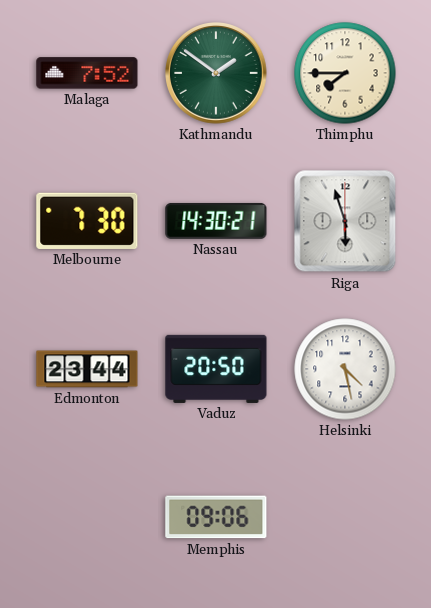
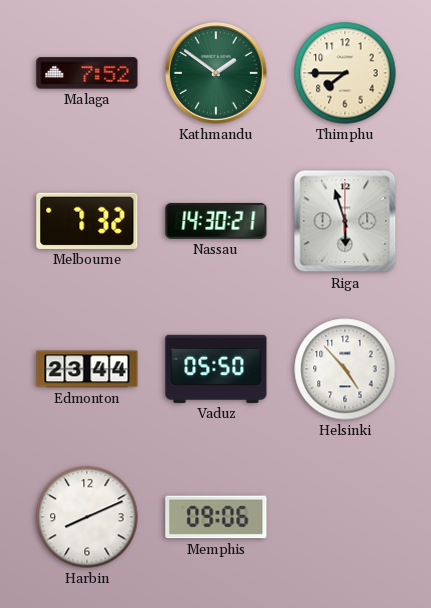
Melbourne: 7:30 -> 7:32
Vaduz: 20:50 -> 05:50
Helsinki: 4:28 -> 4:53
Harbin: none -> 8:11
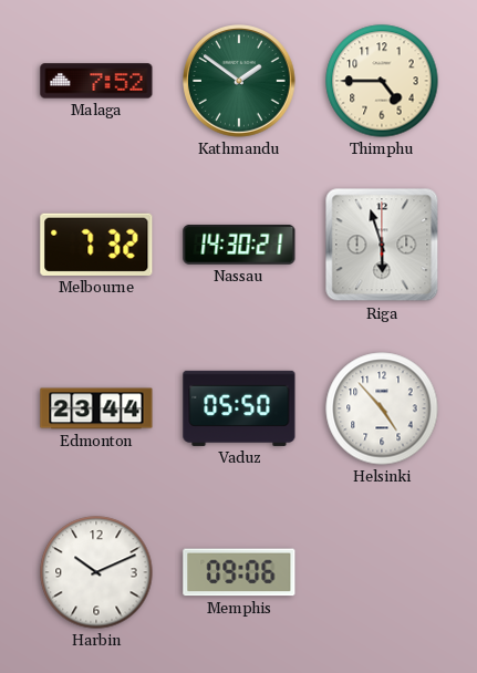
Thimphu: 7:45 -> 4:45
Harbin: 8:11 -> 10:11
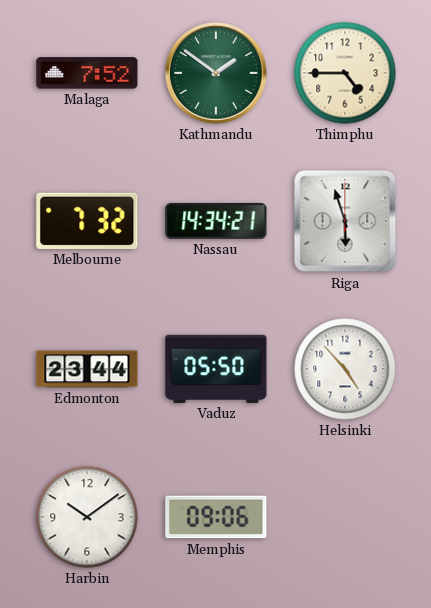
Nassau: 14:30 -> 14:34
Harbin: 10:11 -> 10:09
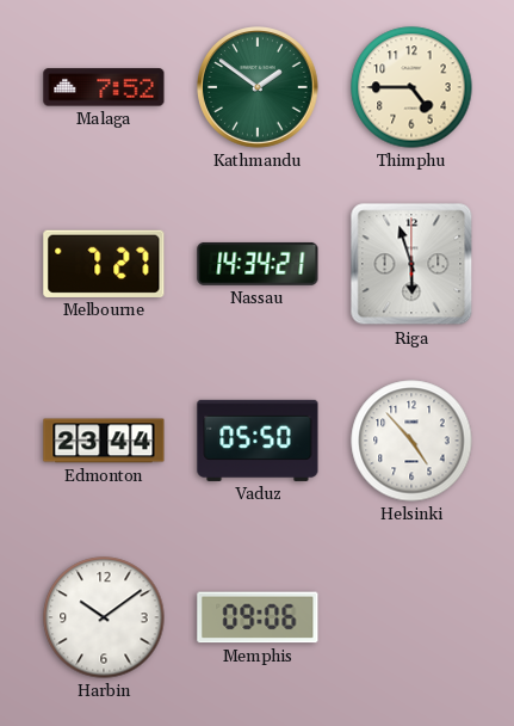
Melbourne: 7:32 -> 7:27
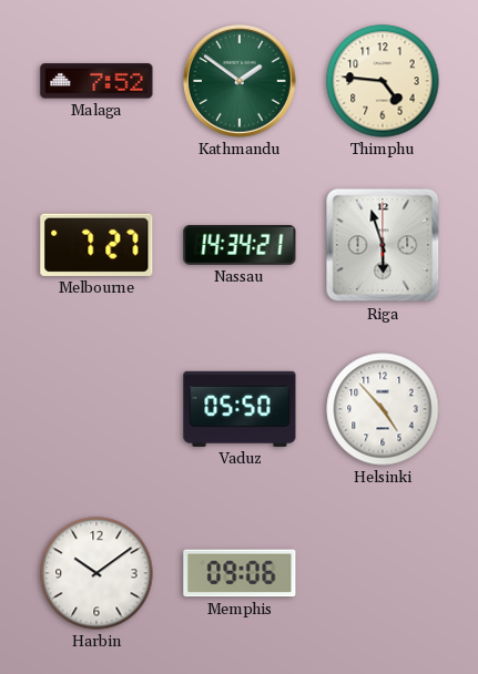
Thimphu: 4:45 -> 4:46
Edmonton: 23:44 -> none
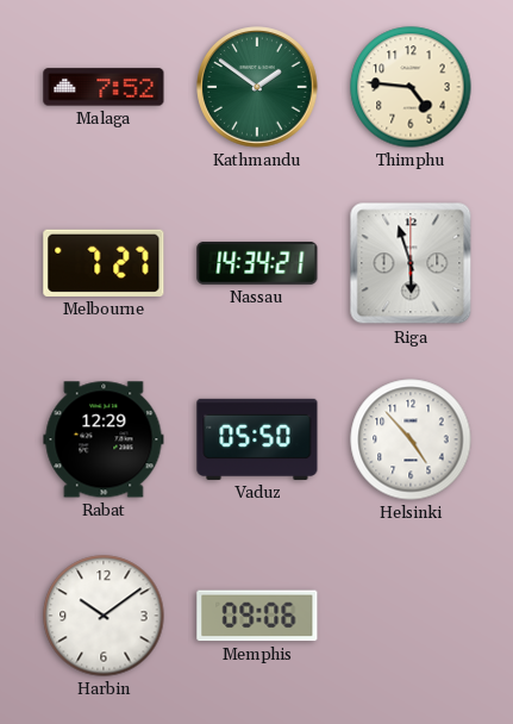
Rabat: none -> 12:29
